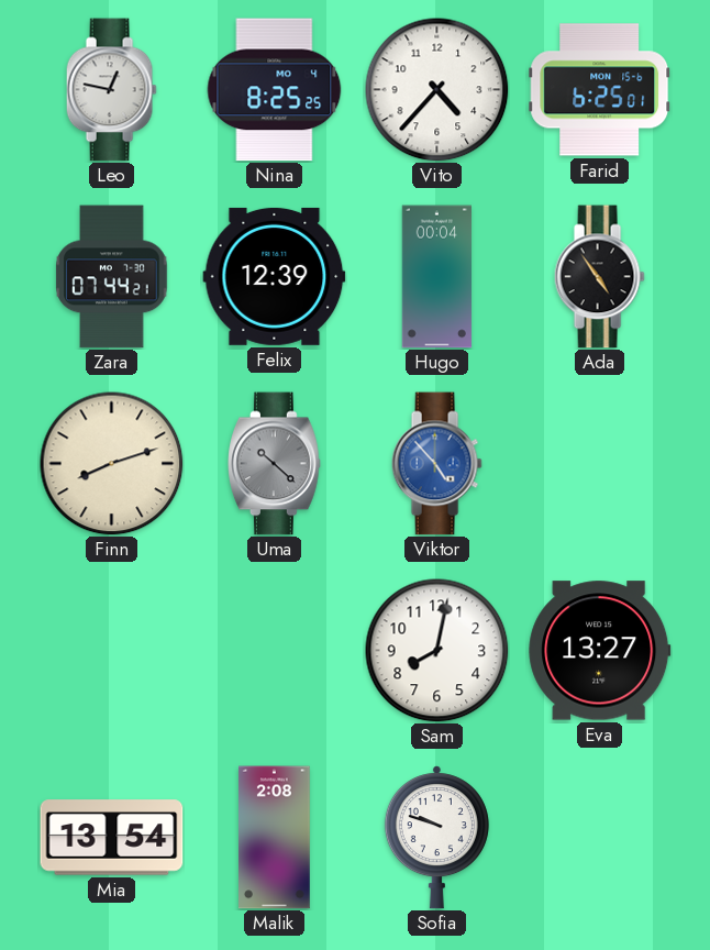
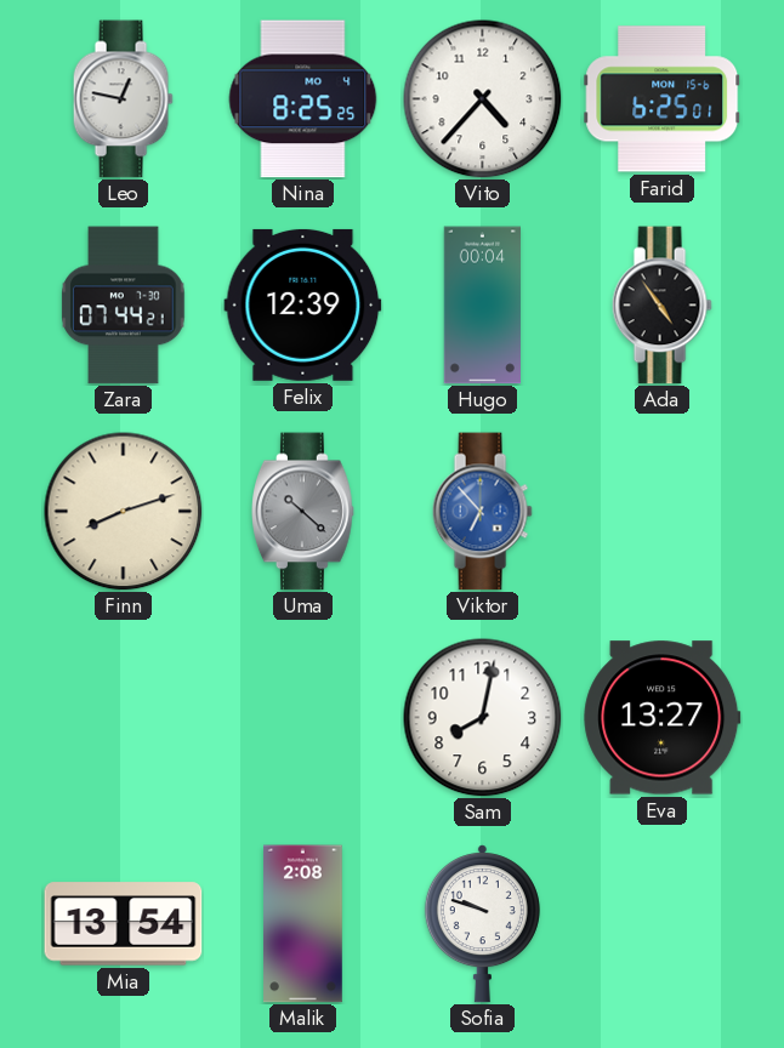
Viktor: 4:53 -> 6:53
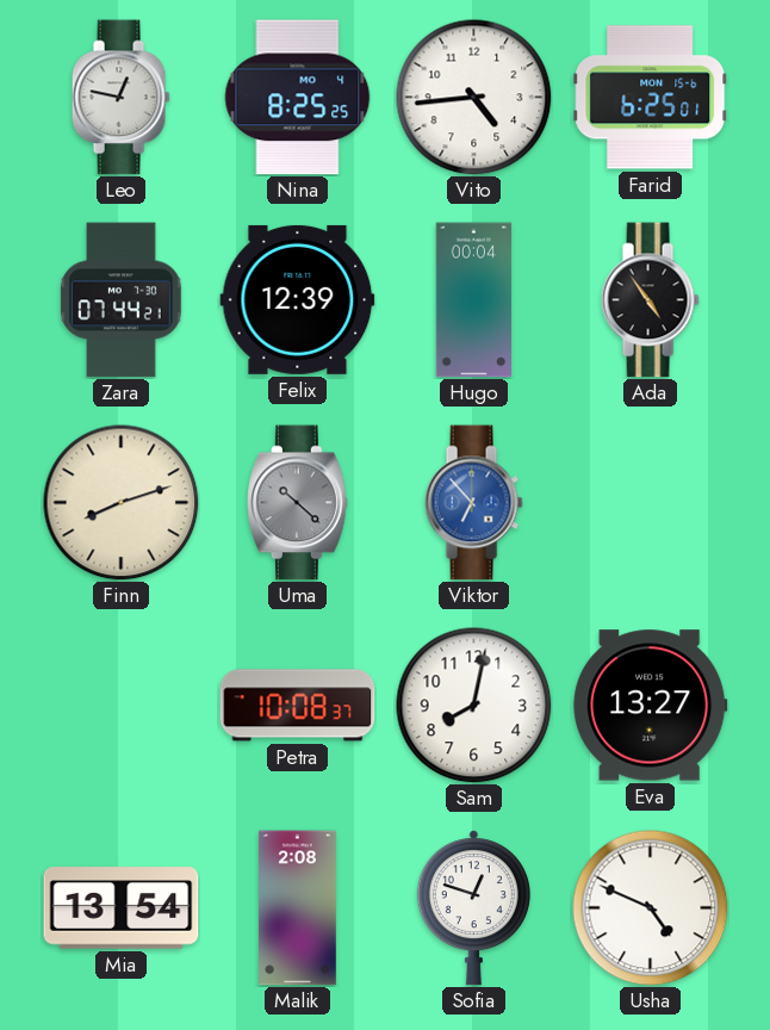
Vito: 4:37 -> 4:44
Petra: none -> 10:08
Sofia: 9:48 -> 12:48
Usha: none -> 4:49
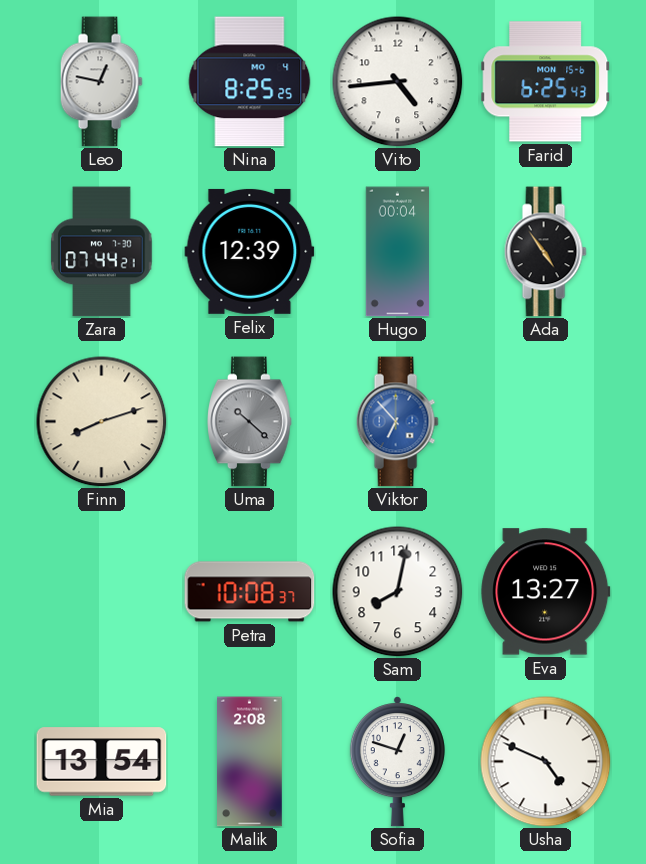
Farid: 6:25:01 -> 6:25:43
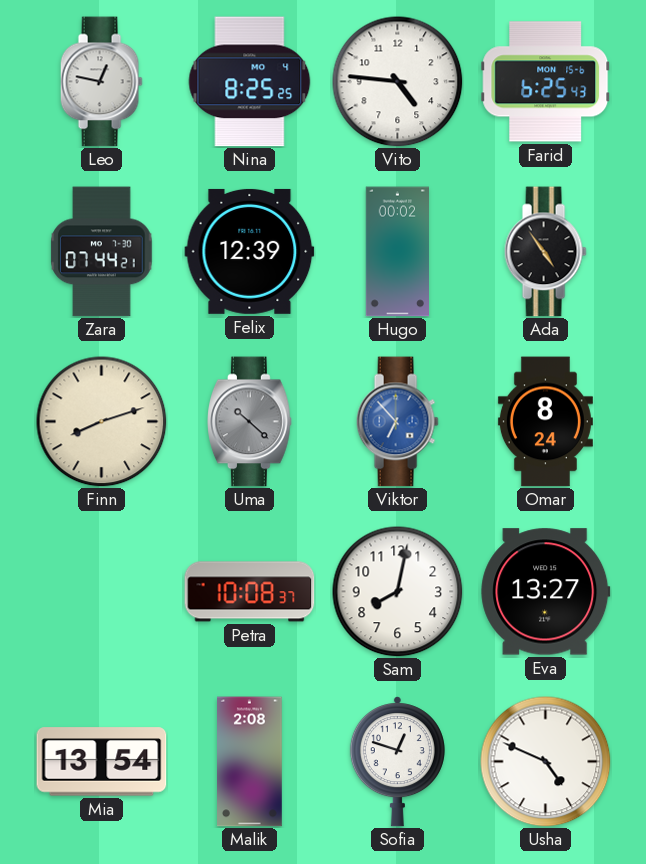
Vito: 4:44 -> 4:46
Hugo: 00:04 -> 00:02
Omar: none -> 8:24
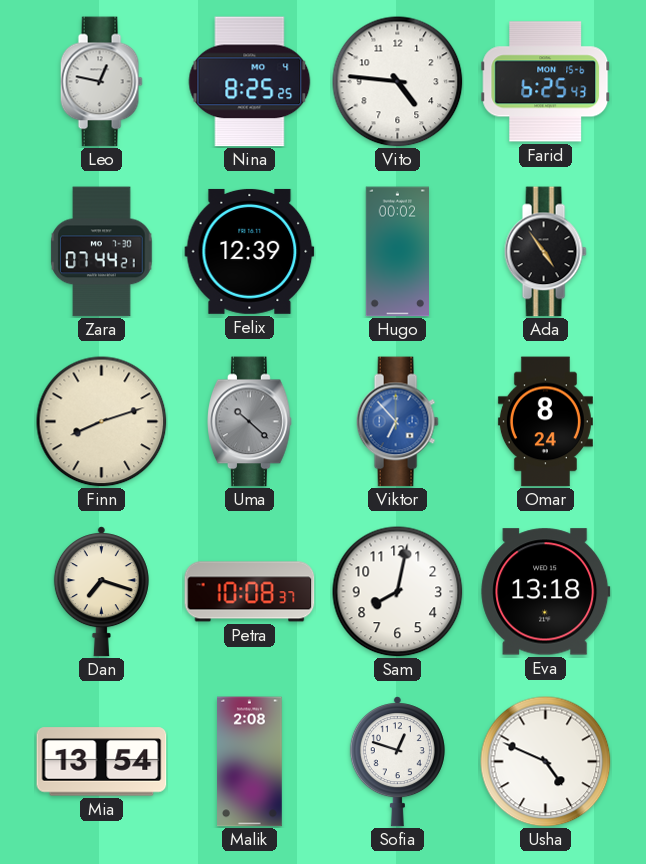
Dan: none -> 7:18
Eva: 13:27 -> 13:18
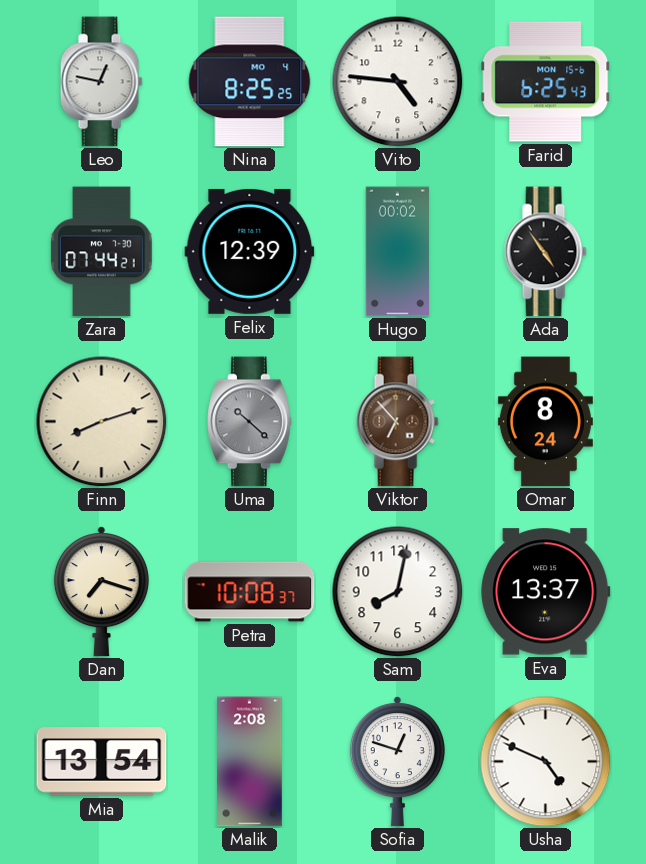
Viktor dial: blue -> brown
Eva: 13:18 -> 13:37
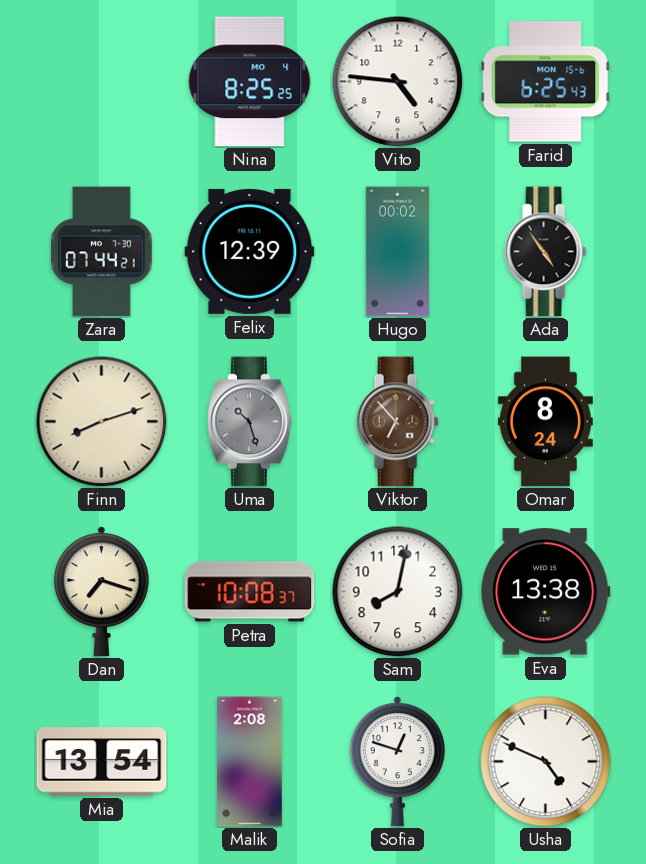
Leo: 12:47 -> none
Uma: 10:22 -> 10:27
Eva: 13:37 -> 13:38
